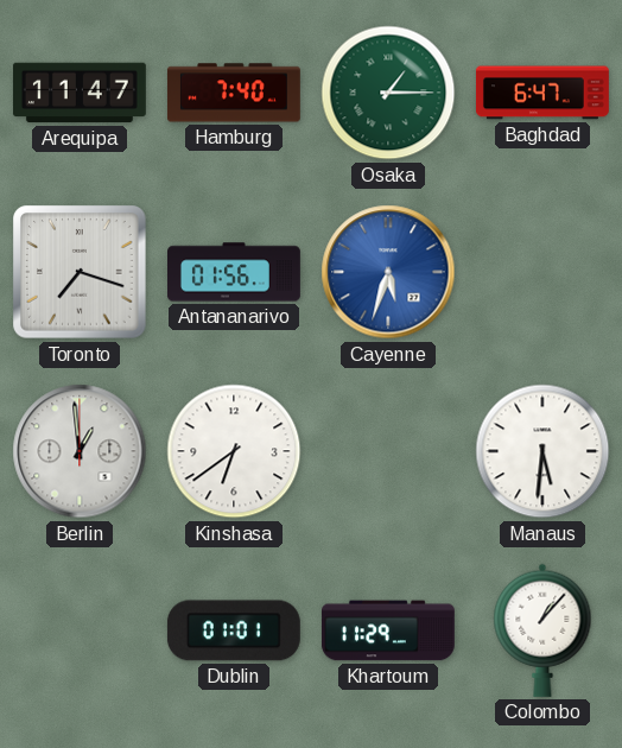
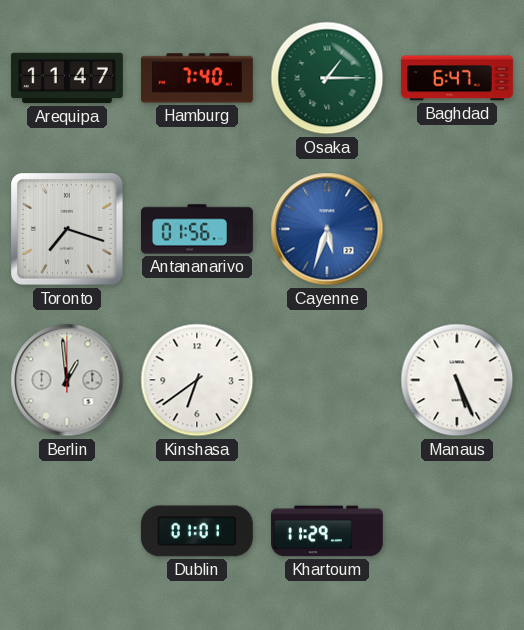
Manaus: 5:31 -> 5:26
Colombo: 1:07 -> none
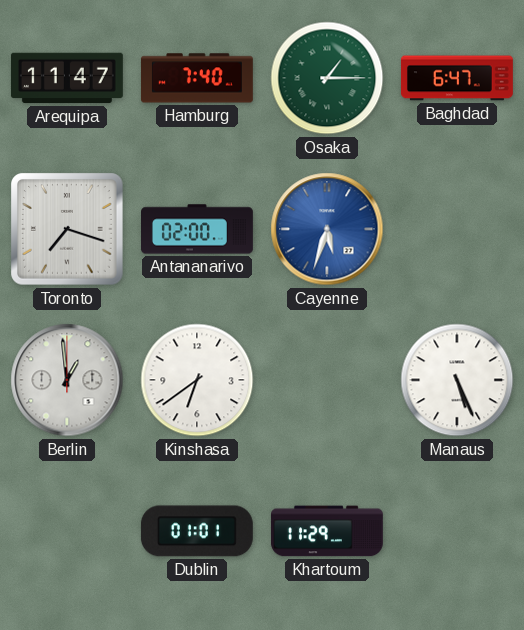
Antananarivo: 01:56 -> 02:00
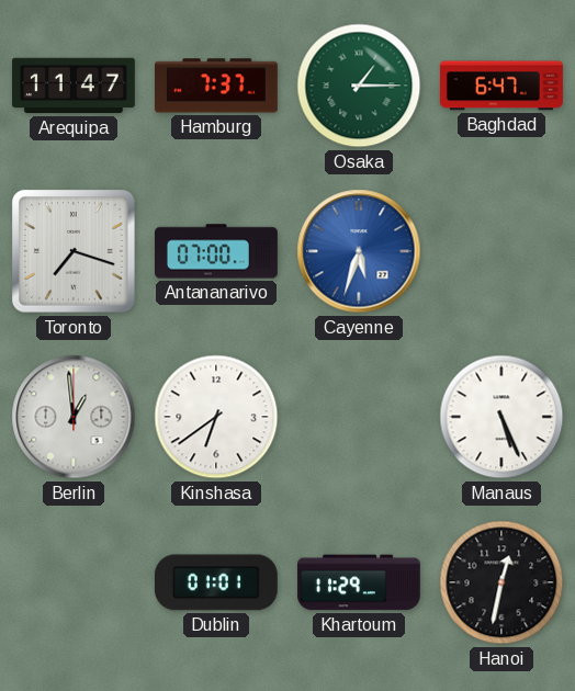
Hamburg: 7:40 -> 7:37
Antananarivo: 02:00 -> 07:00
Hanoi: none -> 12:32
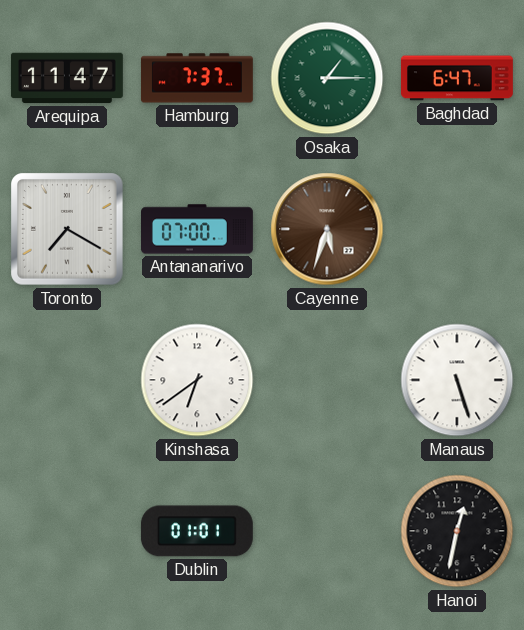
Toronto: 7:18 -> 7:20
Cayenne dial: blue -> brown
Berlin: 12:59 -> none
Manaus: 5:26 -> 5:27
Khartoum: 11:29 -> none
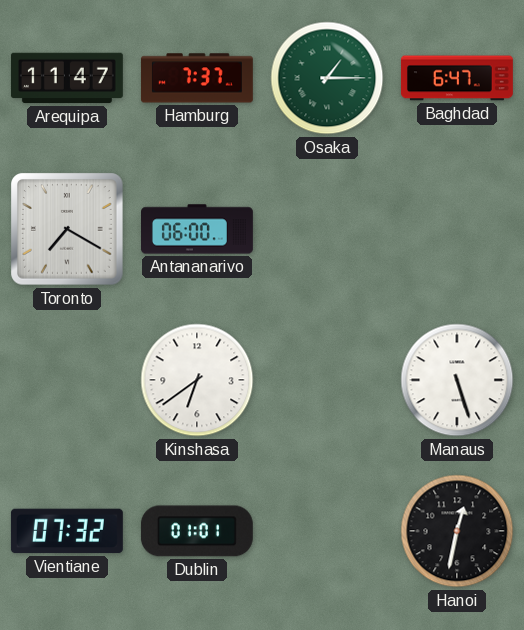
Antananarivo: 07:00 -> 06:00
Cayenne: 5:33 -> none
Vientiane: none -> 07:32
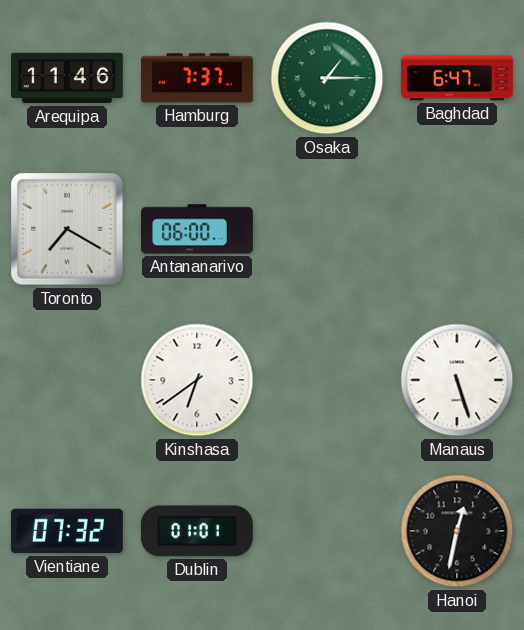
Arequipa: 11:47 -> 11:46
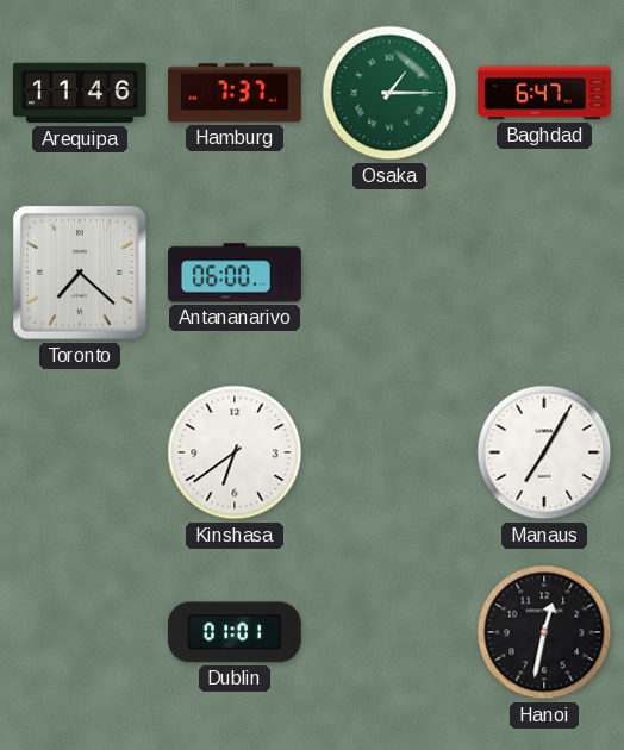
Toronto: 7:20 -> 7:22
Manaus: 5:27 -> 7:05
Vientiane: 07:32 -> none
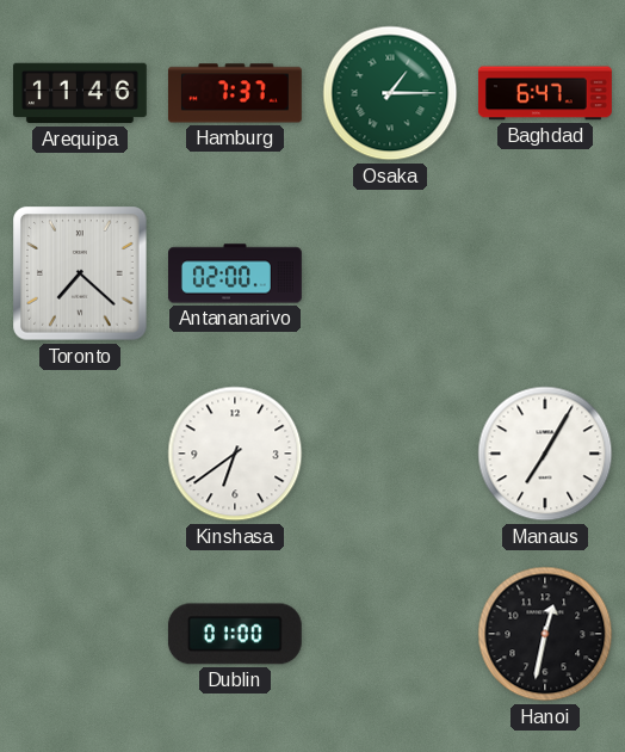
Antananarivo: 06:00 -> 02:00
Dublin: 01:01 -> 01:00
